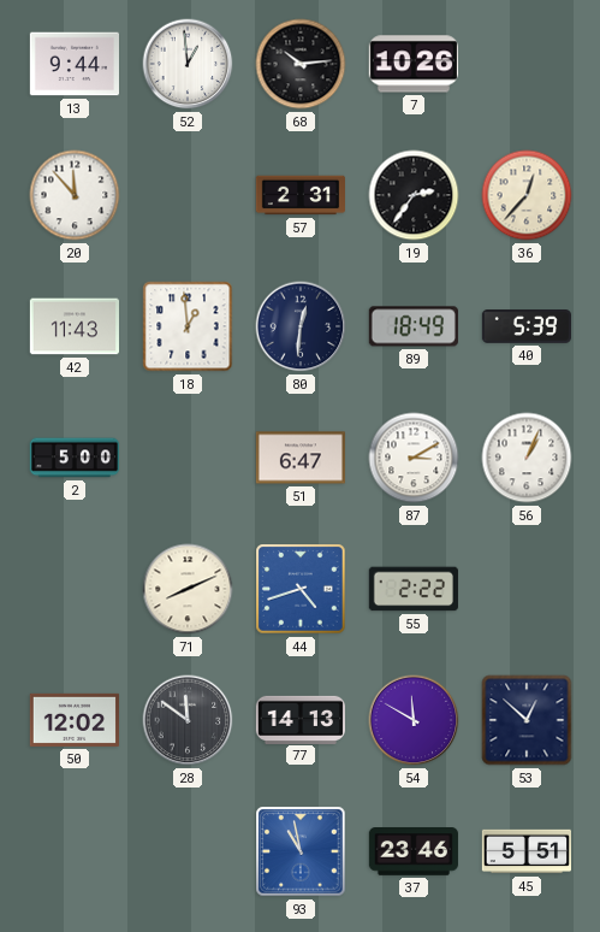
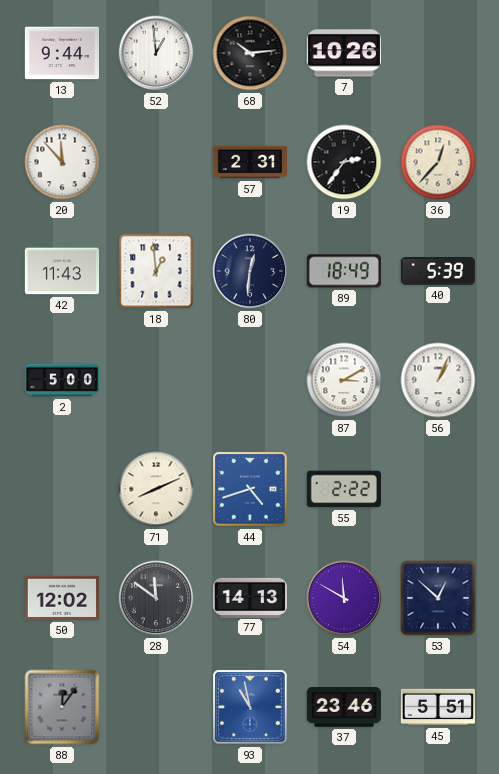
51: 6:47 -> none
88: none -> 12:06
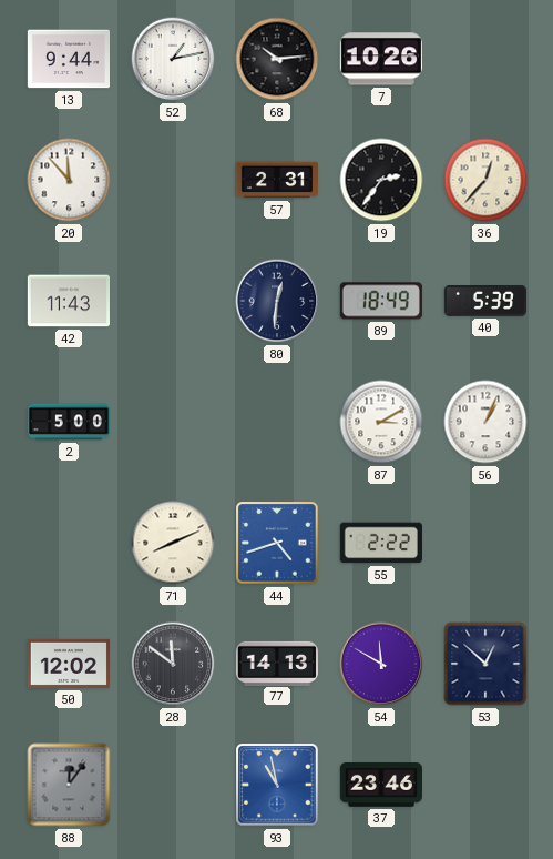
52: 12:59 -> 1:13
18: 12:59 -> none
45: 5:51 -> none
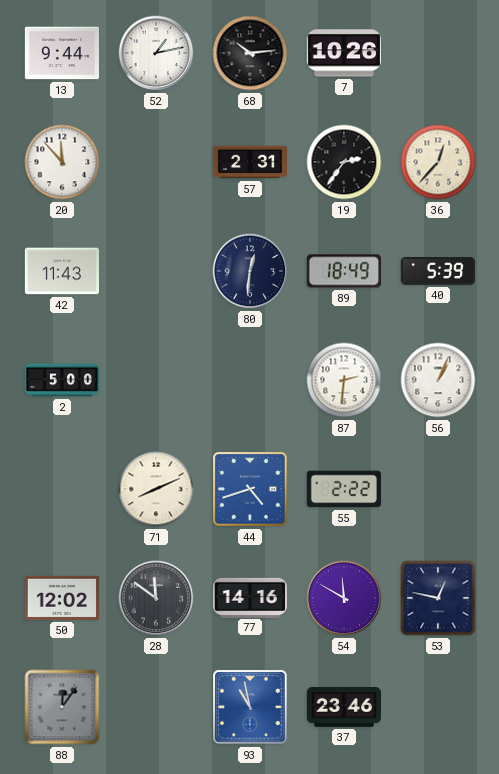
87: 3:10 -> 2:31
77: 14:13 -> 14:16
53: 12:52 -> 12:47
